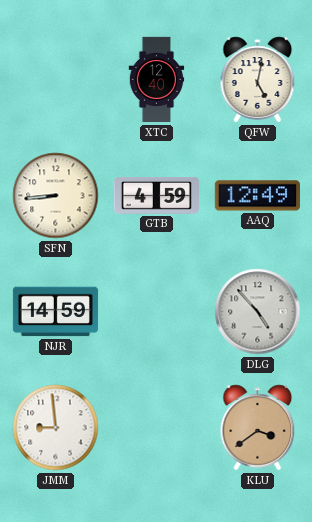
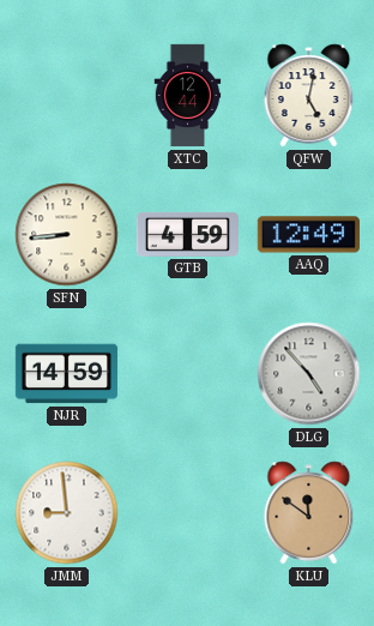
XTC: 12:40 -> 12:44
KLU: 3:39 -> 11:51
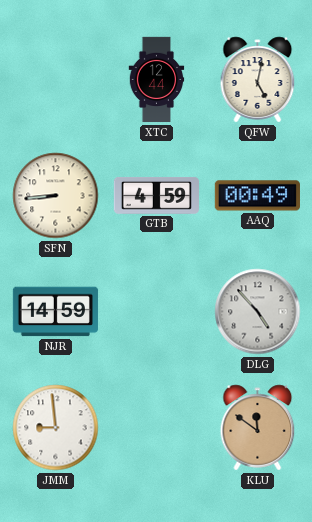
AAQ: 12:49 -> 00:49
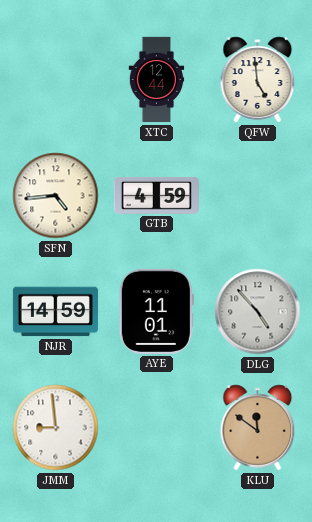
QFW: 5:02 -> 4:59
SFN: 8:44 -> 4:44
AAQ: 00:49 -> none
AYE: none -> 11:01
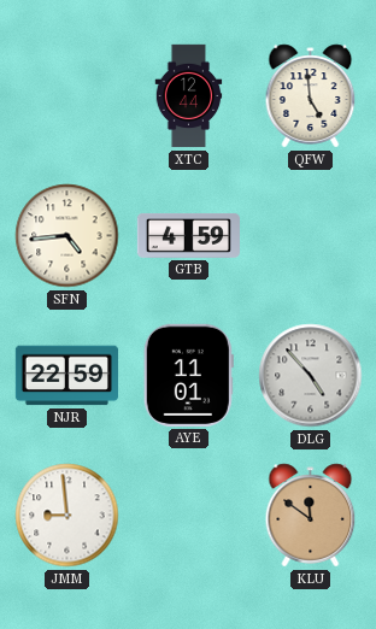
NJR: 14:59 -> 22:59
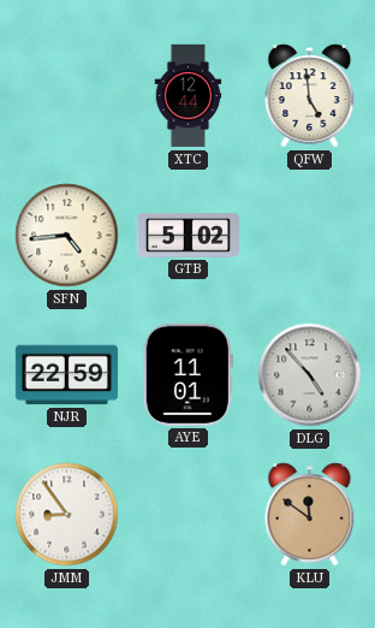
GTB: 4:59 -> 5:02
JMM: 8:59 -> 8:54
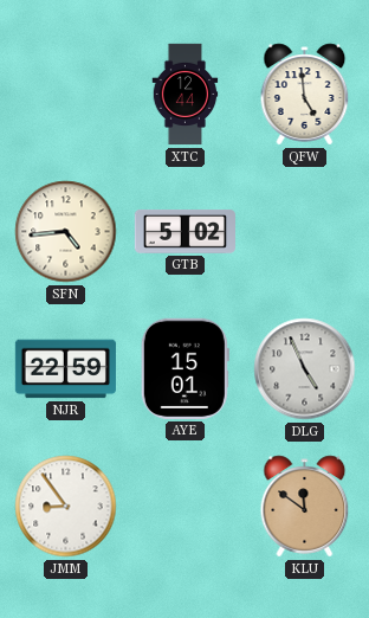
AYE: 11:01 -> 15:01
DLG: 4:53 -> 4:56
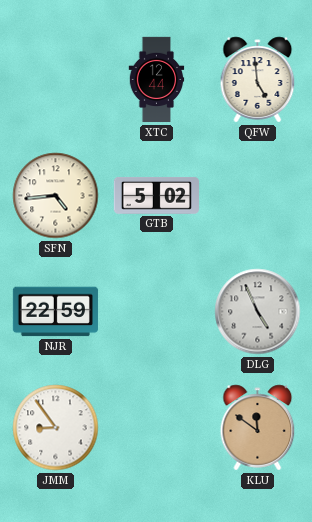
AYE: 15:01 -> none
